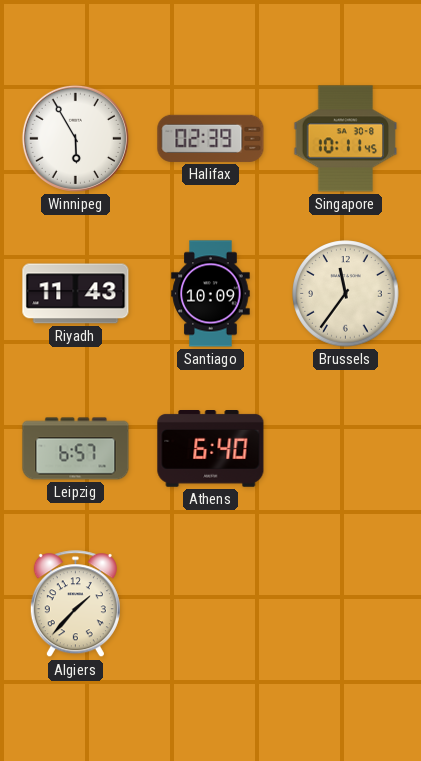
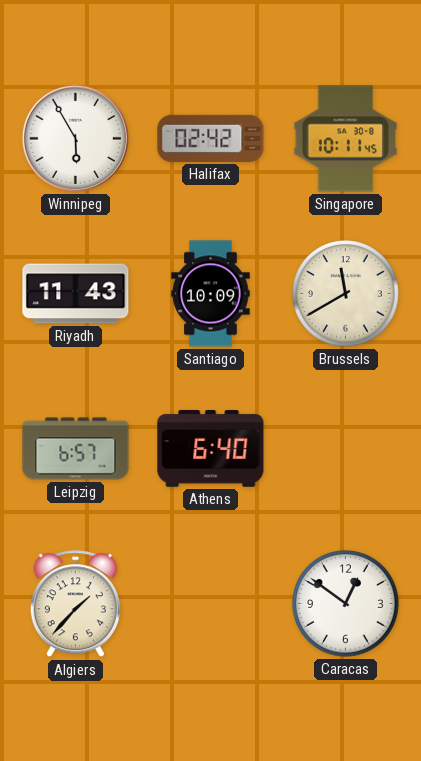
Halifax: 02:39 -> 02:42
Brussels: 11:36 -> 11:40
Caracas: none -> 12:51
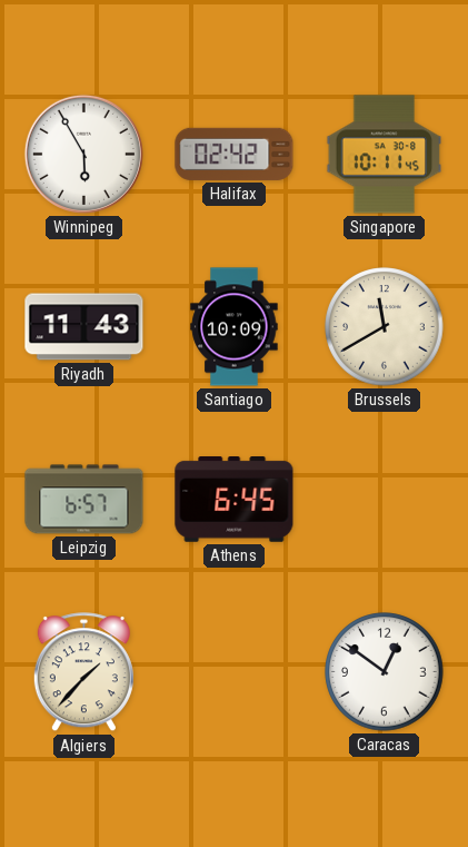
Athens: 6:40 -> 6:45
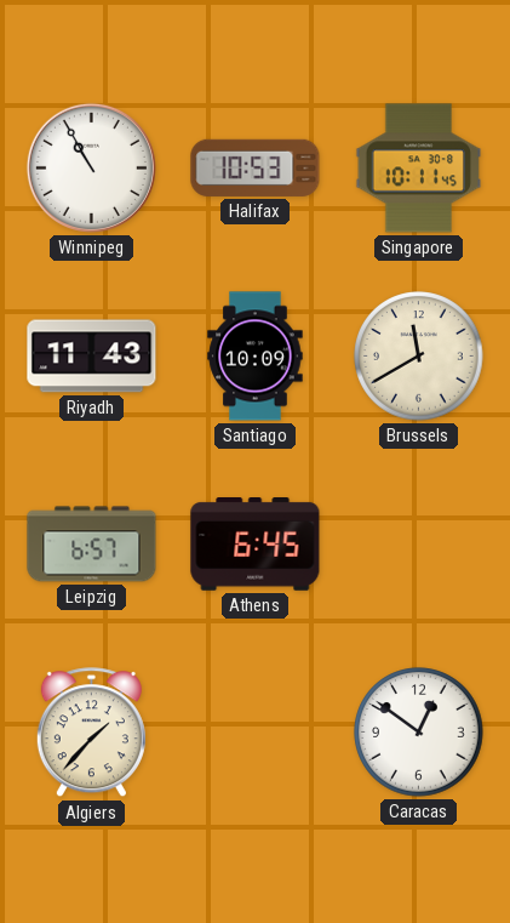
Winnipeg: 5:55 -> 10:55
Halifax: 02:42 -> 10:53
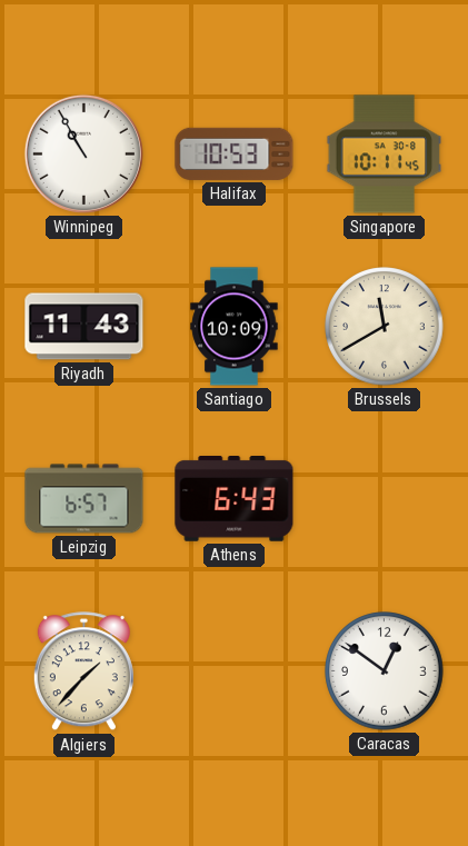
Athens: 6:45 -> 6:43
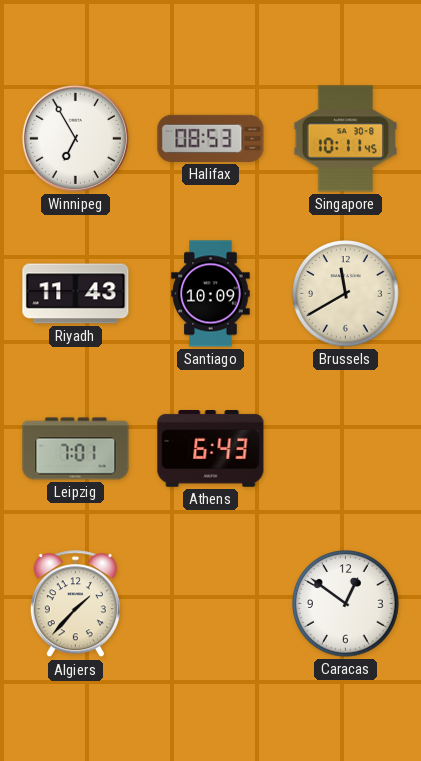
Winnipeg: 10:55 -> 6:55
Halifax: 10:53 -> 08:53
Leipzig: 6:57 -> 7:01
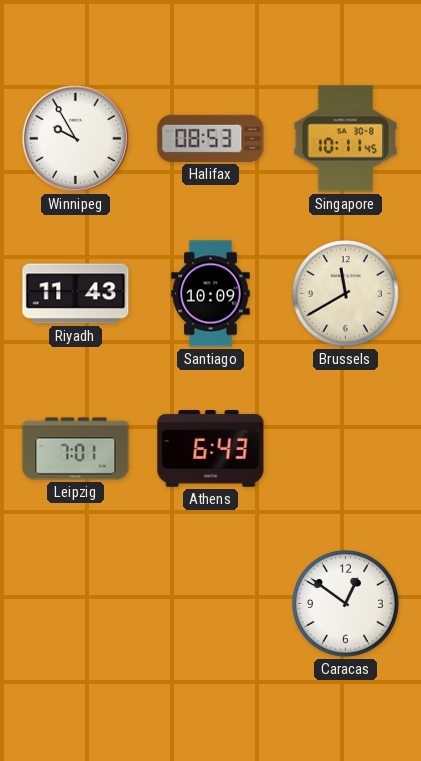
Winnipeg: 6:55 -> 9:55
Algiers: 1:37 -> none
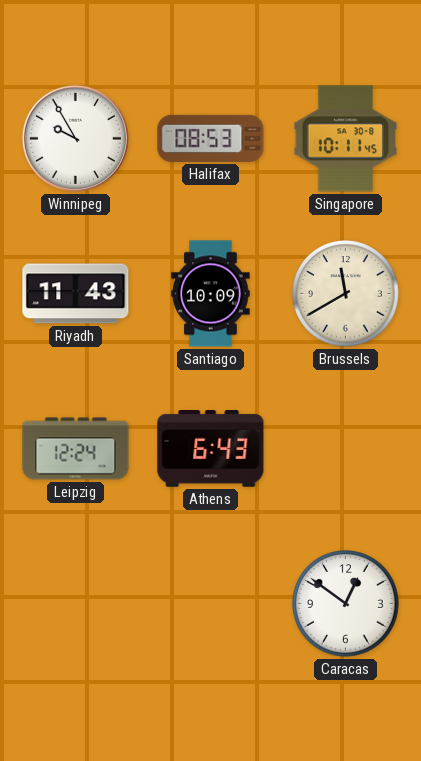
Leipzig: 7:01 -> 12:24
